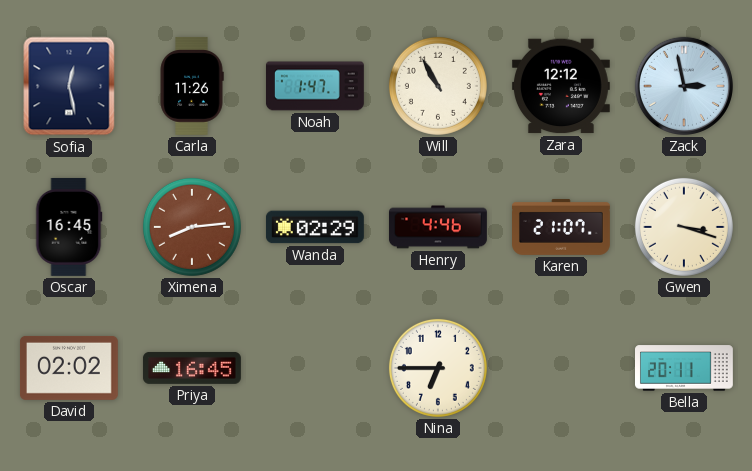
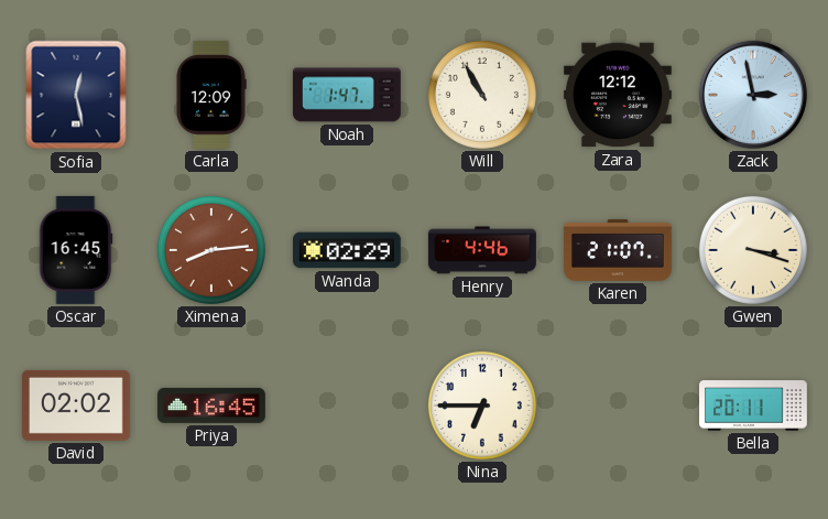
Carla: 11:26 -> 12:09
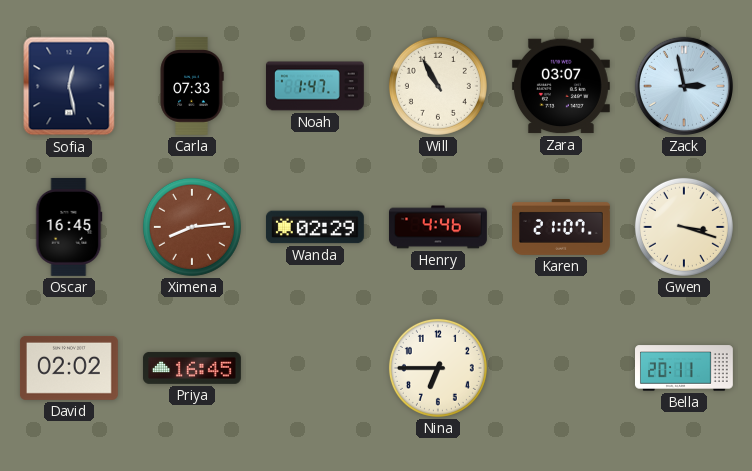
Carla: 12:09 -> 07:33
Zara: 12:12 -> 03:07
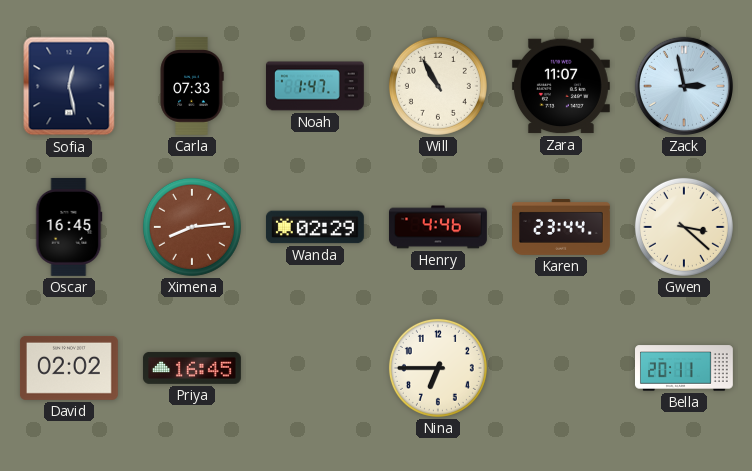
Zara: 03:07 -> 11:07
Karen: 21:07 -> 23:44
Gwen: 3:18 -> 3:22
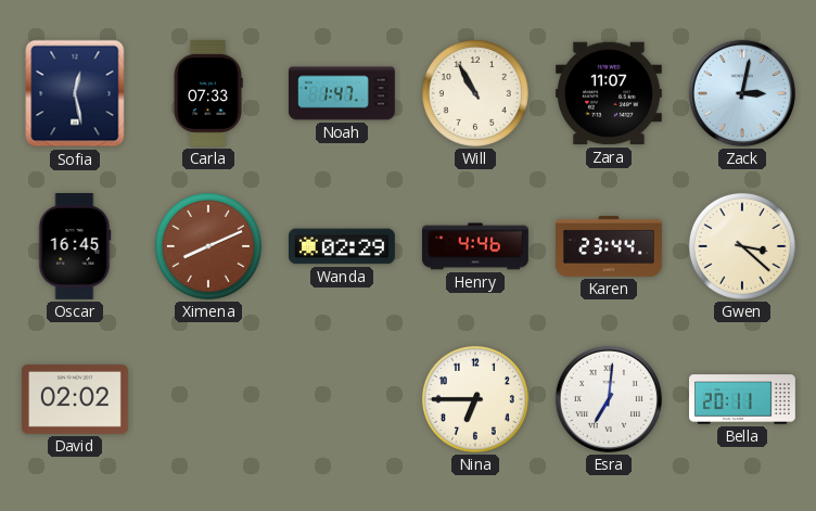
Zack: 2:58 -> 3:02
Ximena: 8:14 -> 8:11
Priya: 16:45 -> none
Esra: none -> 7:01
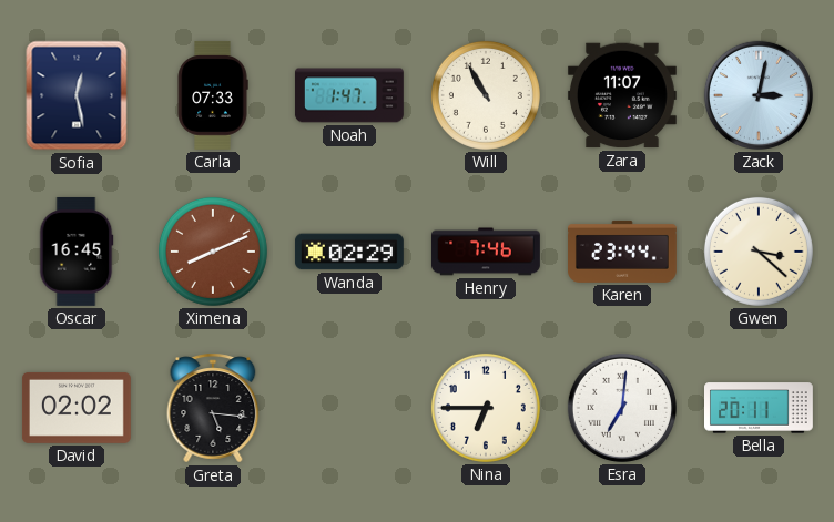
Henry: 4:46 -> 7:46
Greta: none -> 5:16
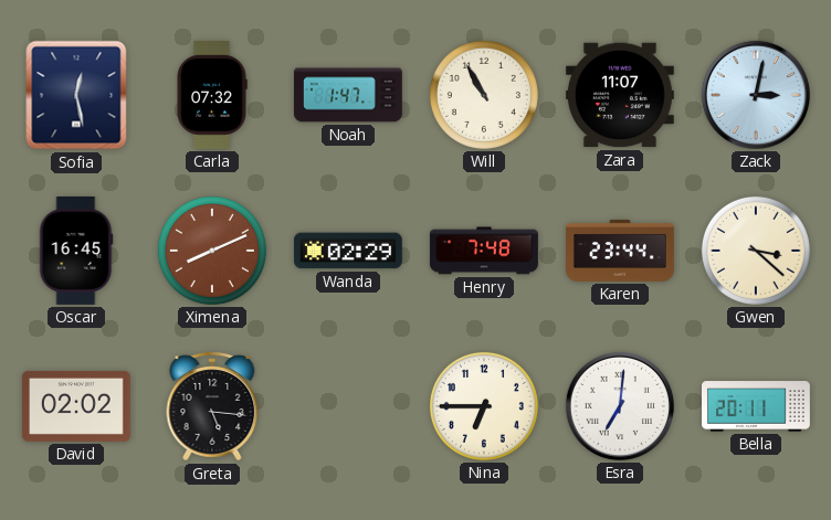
Carla: 07:33 -> 07:32
Henry: 7:46 -> 7:48
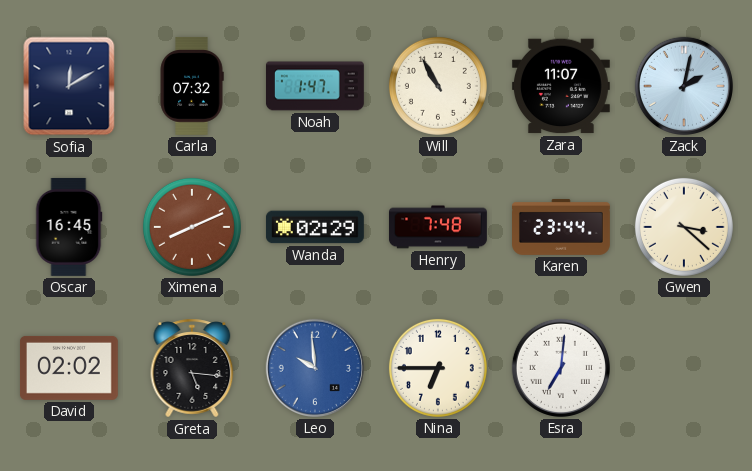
Sofia: 12:28 -> 12:10
Zack: 3:02 -> 2:02
Leo: none -> 9:59
Bella: 20:11 -> none
